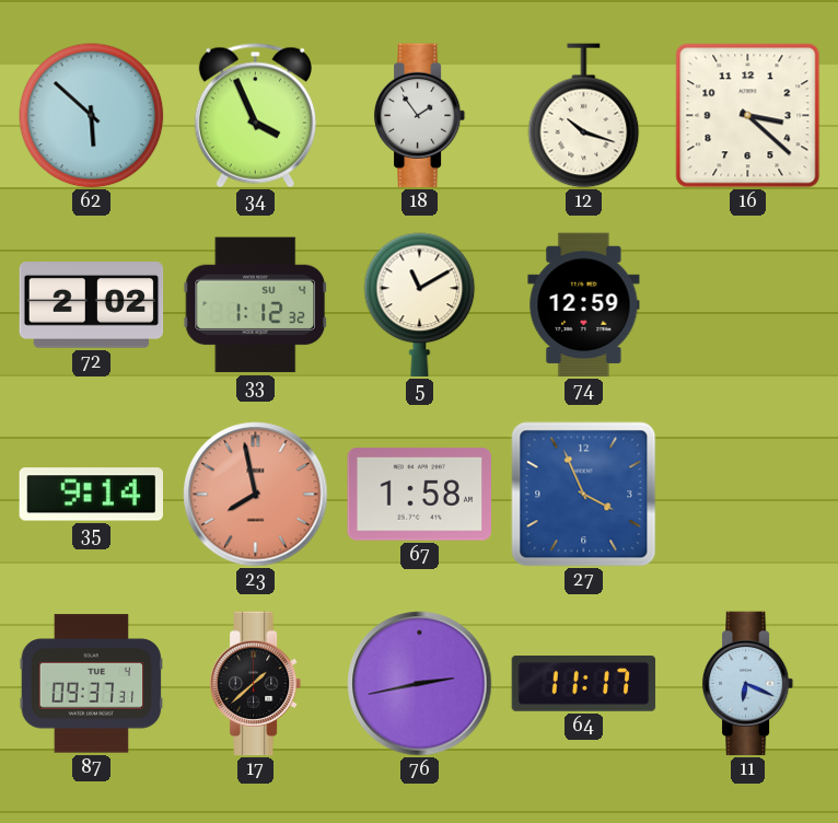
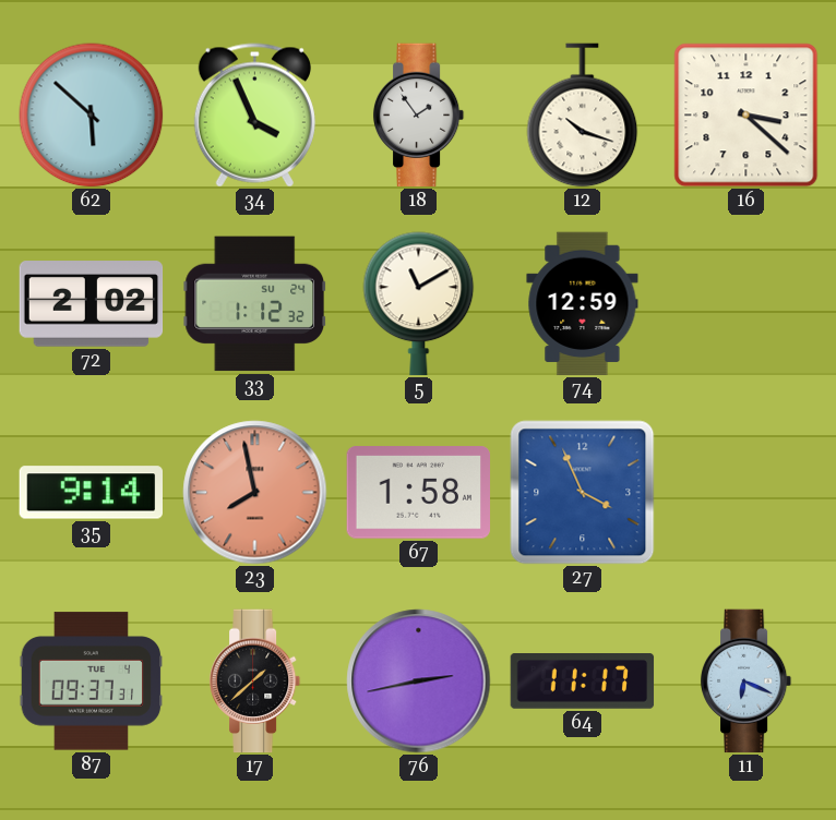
33 date: SU 4 -> SU 24
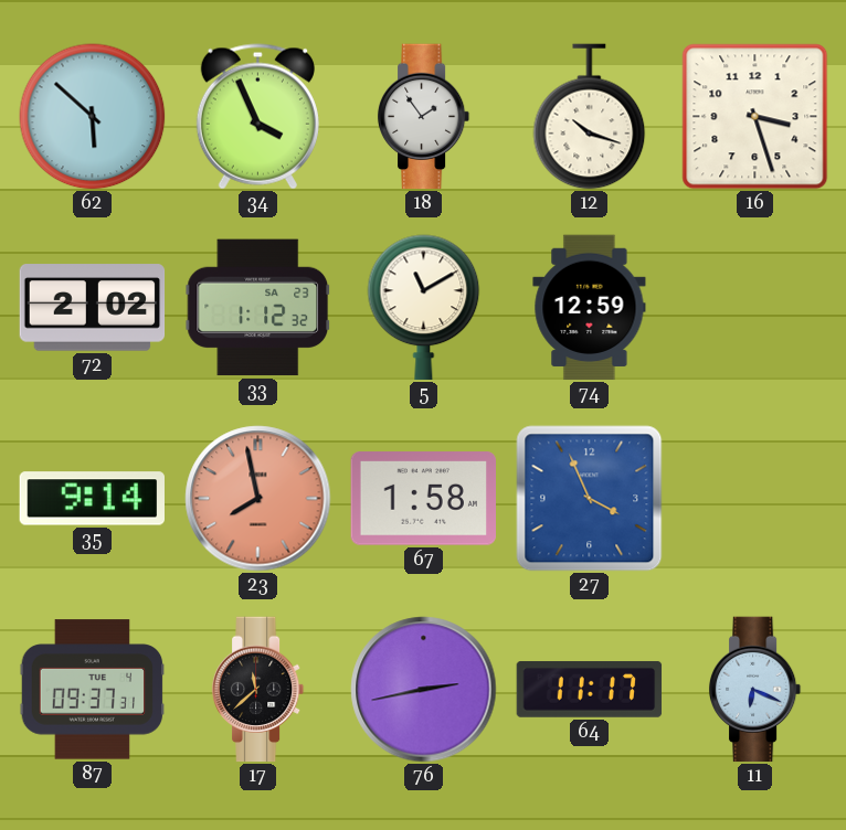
16: 3:22 -> 3:27
33 date: SU 24 -> SA 23
17: 1:38 -> 11:38
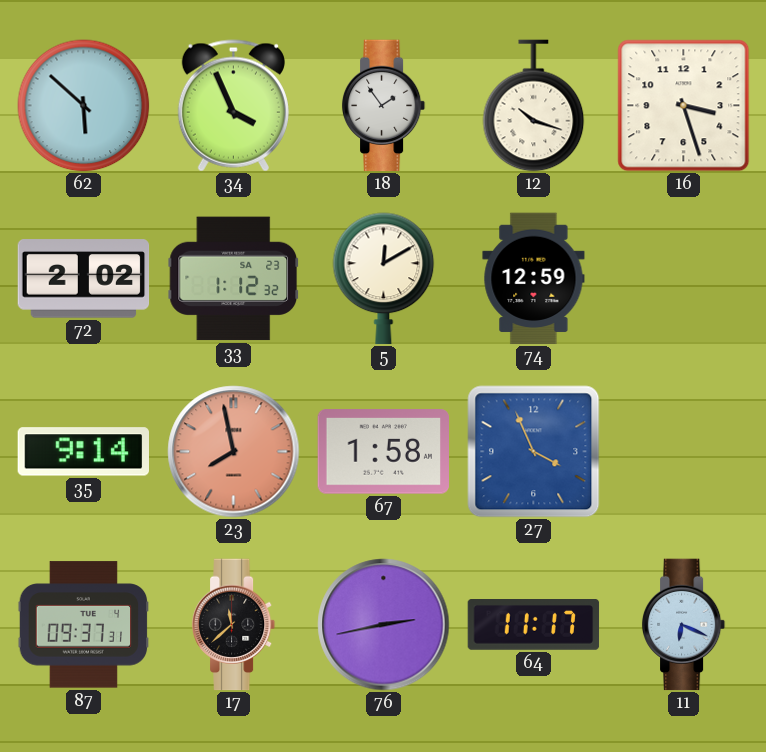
5: 11:10 -> 12:10
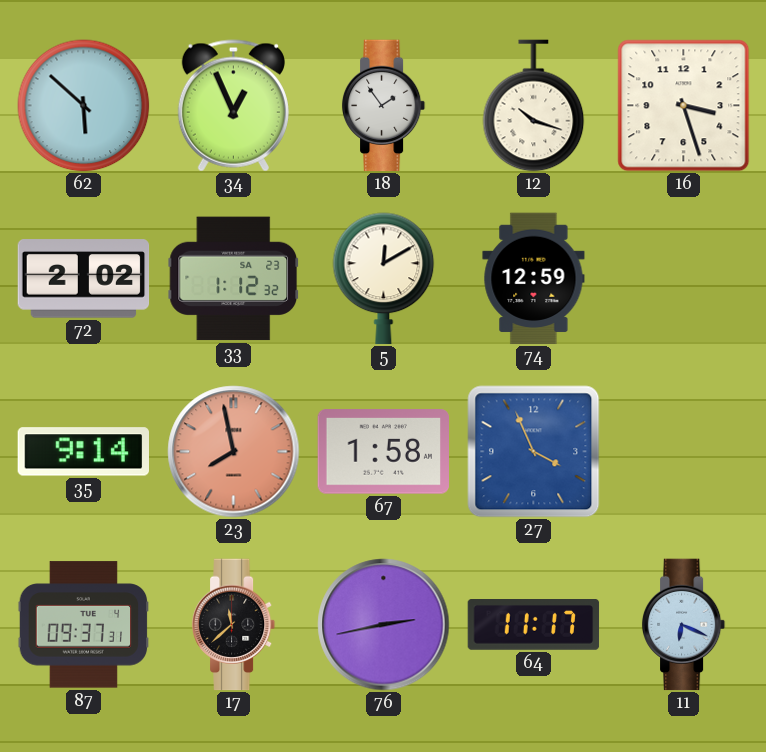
34: 3:56 -> 12:56
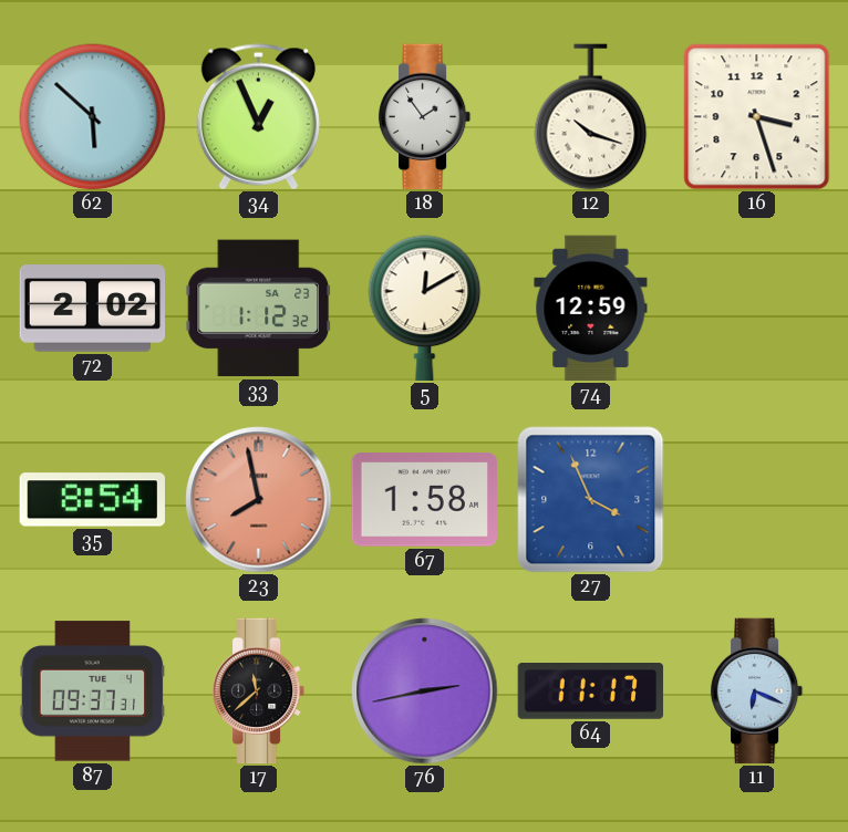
35: 9:14 -> 8:54
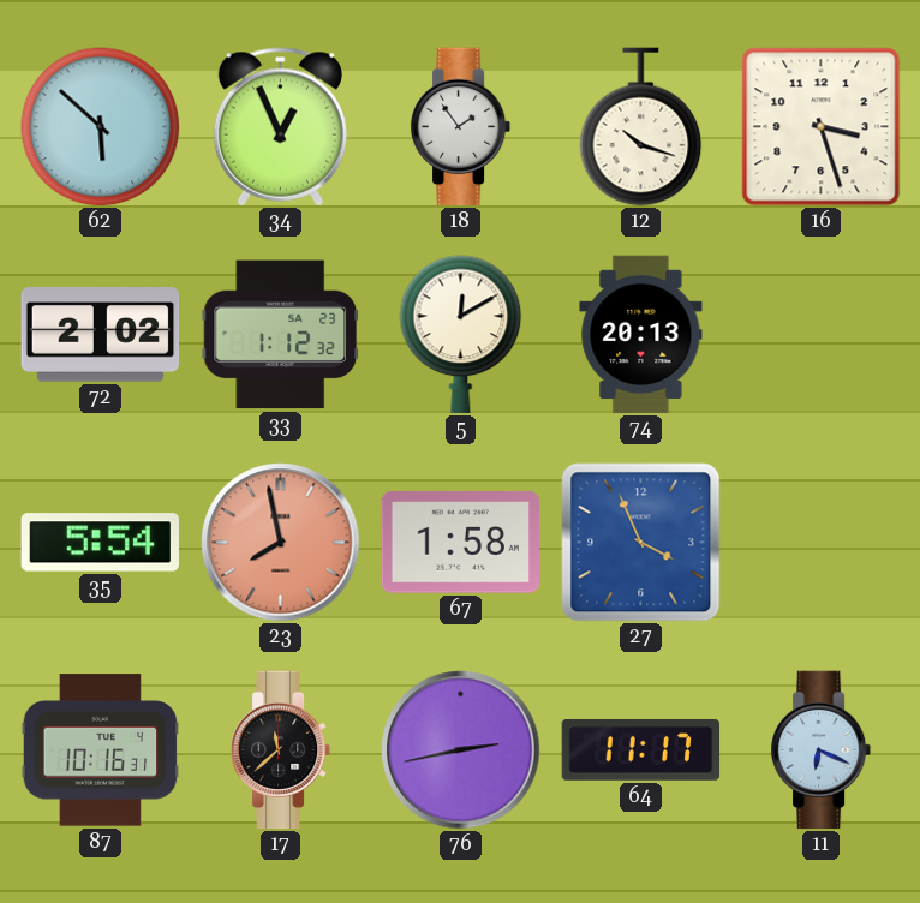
74: 12:59 -> 20:13
35: 8:54 -> 5:54
87: 09:37 -> 10:16
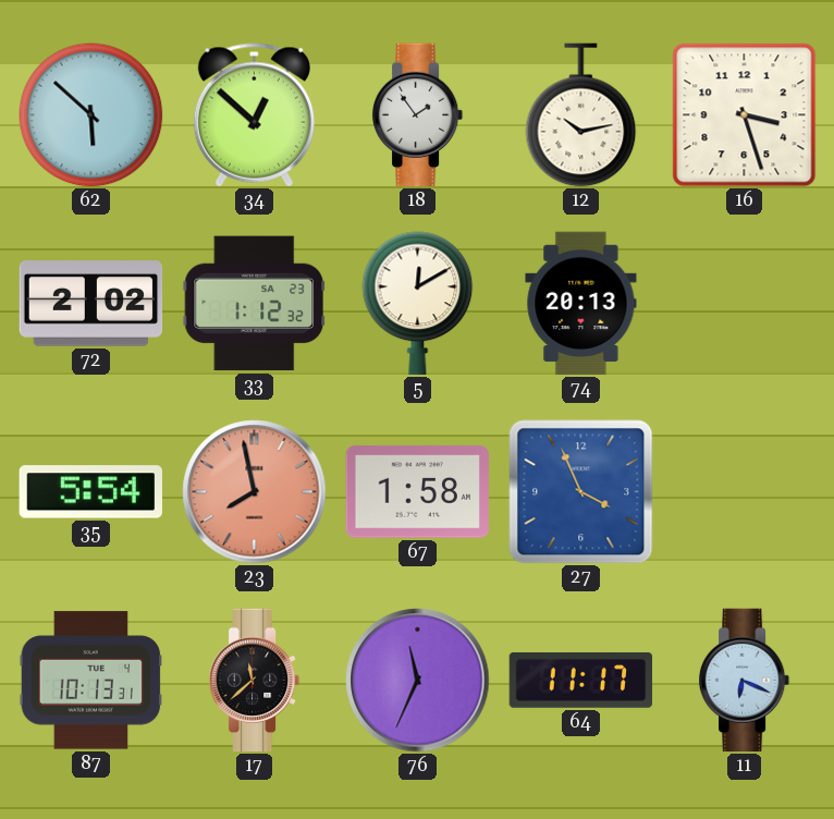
34: 12:56 -> 12:52
12: 10:18 -> 10:13
87: 10:16 -> 10:13
76: 2:43 -> 11:34
